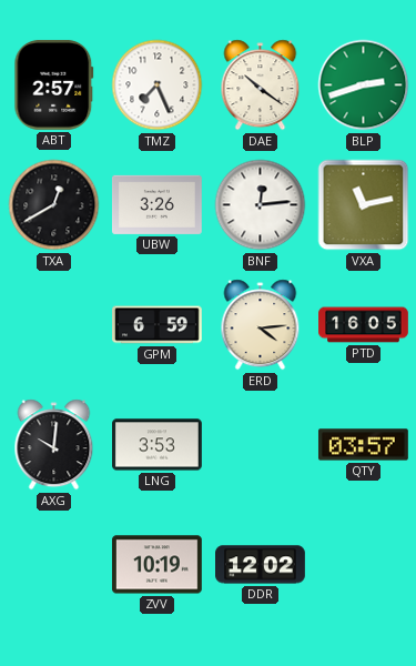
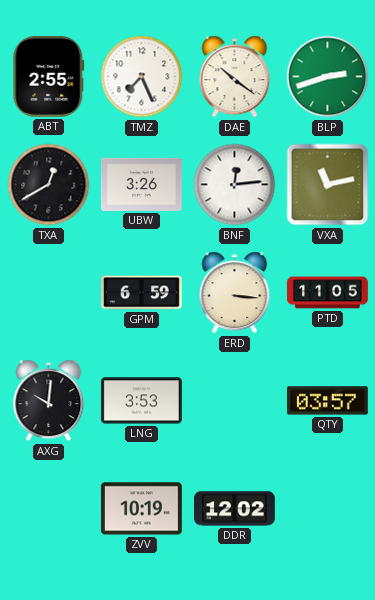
ABT: 2:57 -> 2:55
ERD: 4:14 -> 3:16
PTD: 16:05 -> 11:05
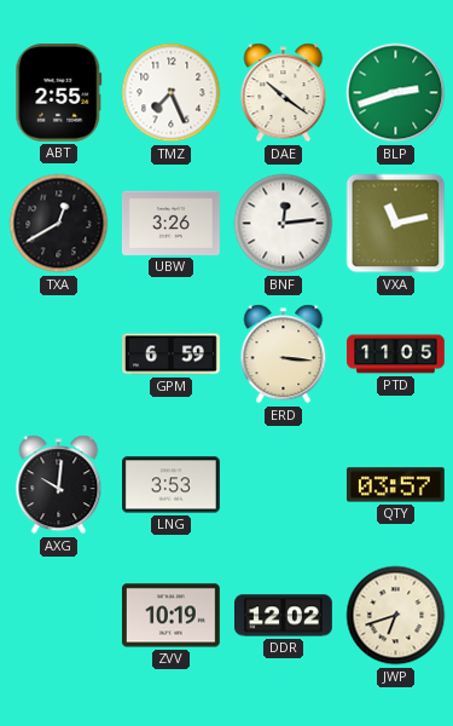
JWP: none -> 6:42
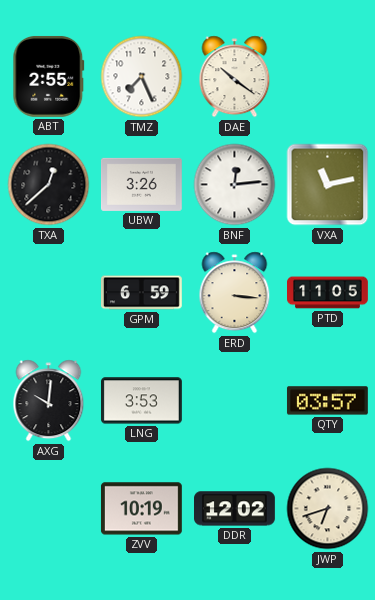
BLP: 2:42 -> none
TXA: 12:40 -> 12:38
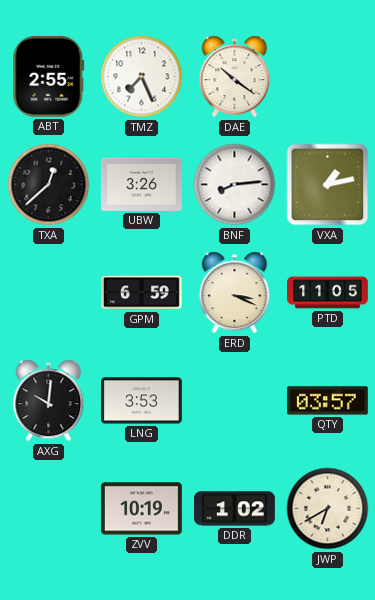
BNF: 12:14 -> 8:14
VXA: 11:13 -> 1:13
ERD: 3:16 -> 3:19
DDR: 12:02 -> 1:02
JWP: 6:42 -> 6:40
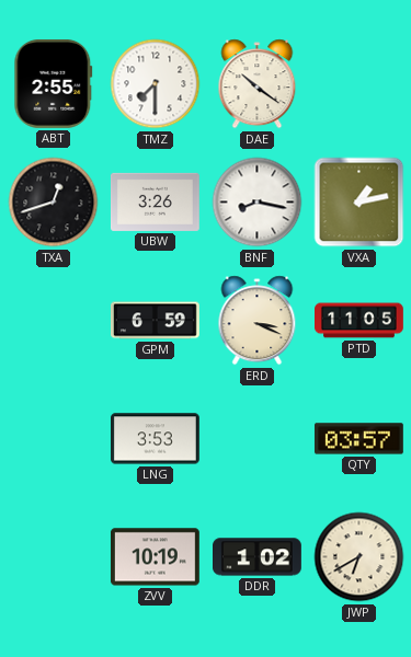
TMZ: 7:26 -> 7:30
TXA: 12:38 -> 12:42
BNF: 8:14 -> 8:17
AXG: 10:01 -> none
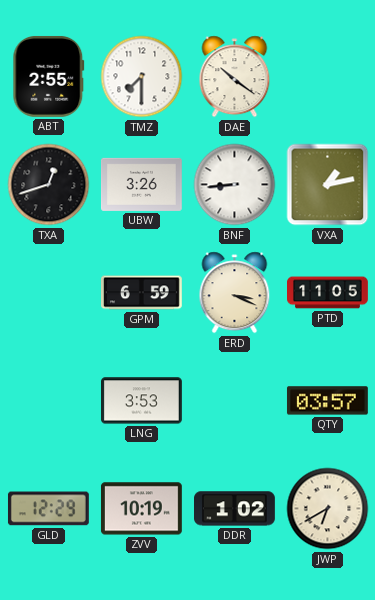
BNF: 8:17 -> 8:44
GLD: none -> 12:29
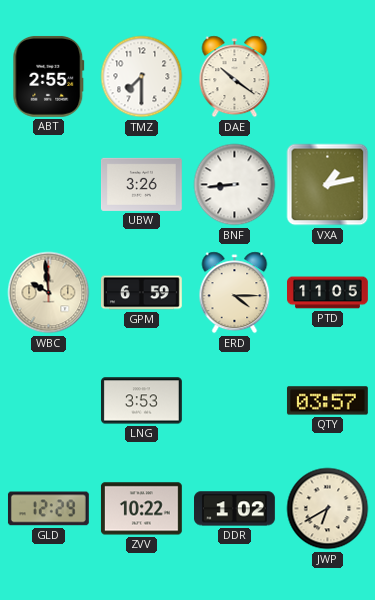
TXA: 12:42 -> none
WBC: none -> 9:59
ERD: 3:19 -> 4:15
ZVV: 10:19 -> 10:22
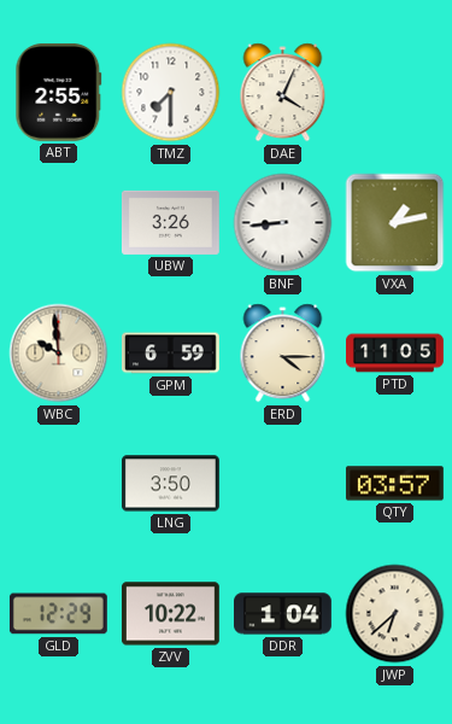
DAE: 10:21 -> 4:04
LNG: 3:53 -> 3:50
DDR: 1:02 -> 1:04
JWP: 6:40 -> 6:38
